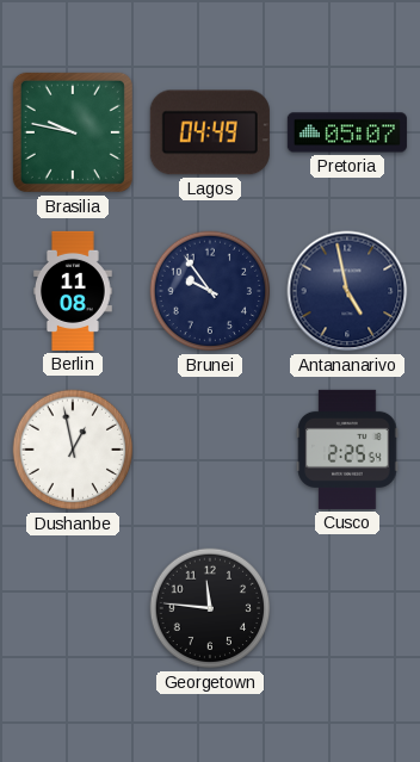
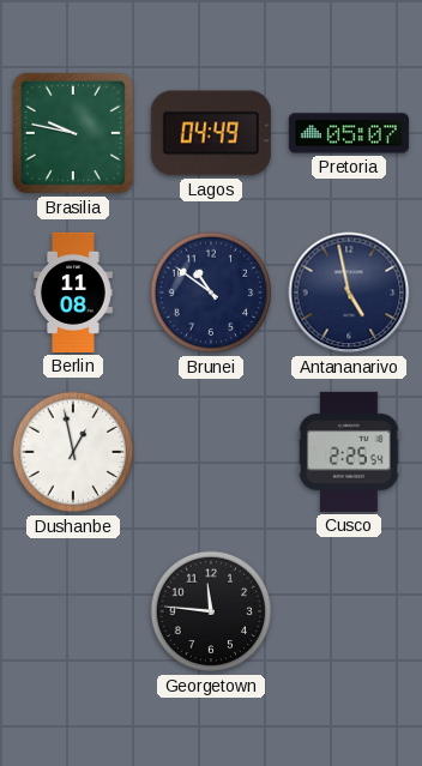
Brunei: 9:54 -> 10:51
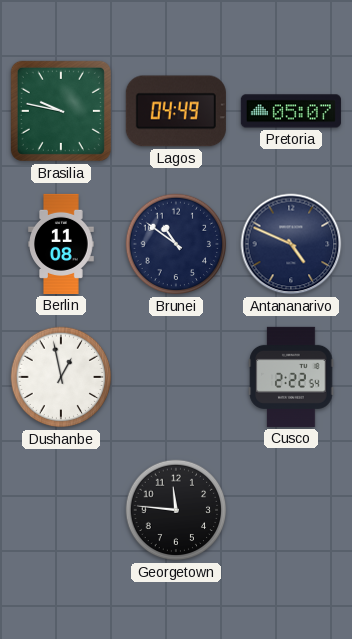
Antananarivo: 4:58 -> 4:49
Cusco: 2:25 -> 2:22
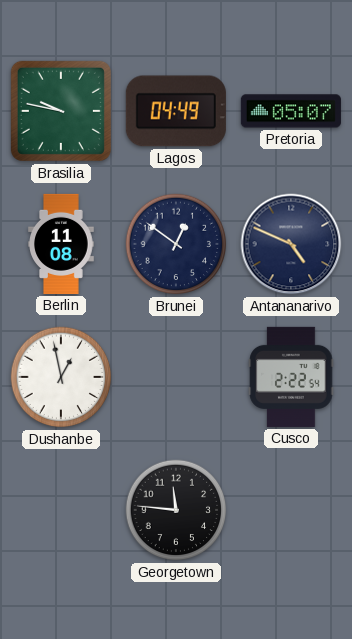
Brunei: 10:51 -> 12:51
